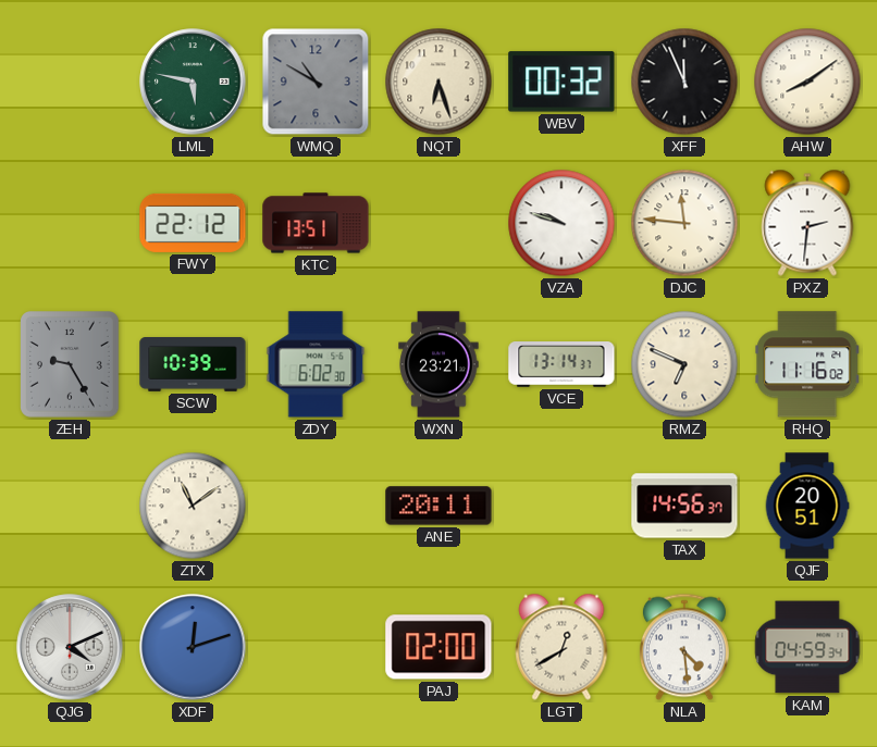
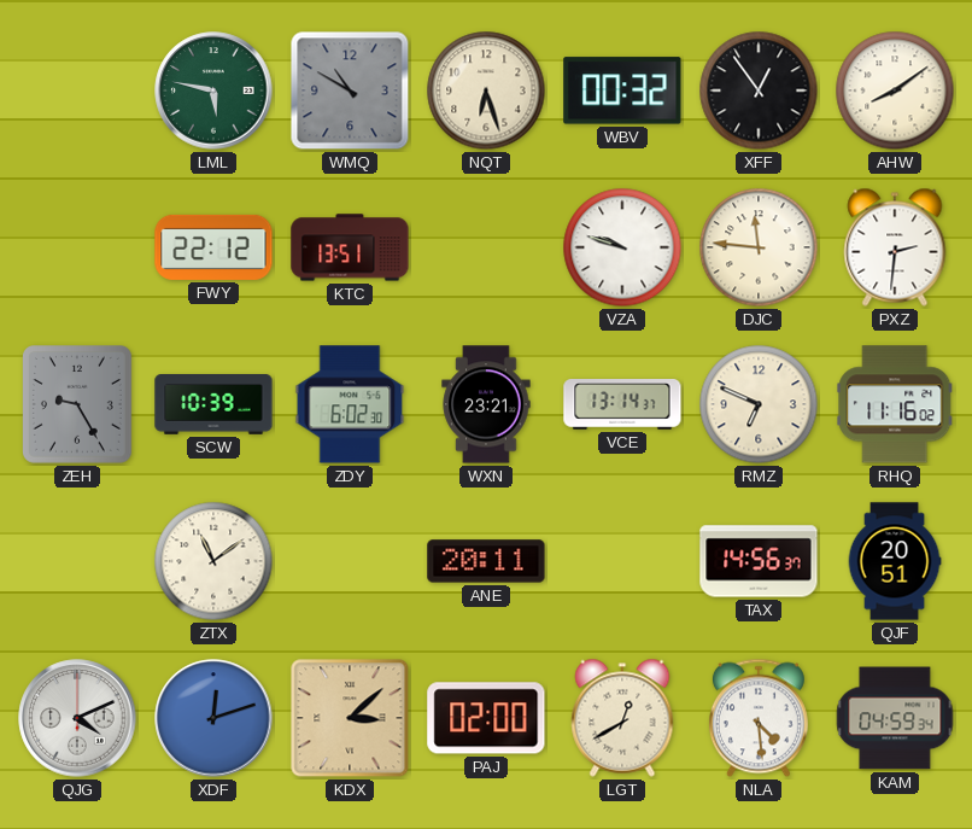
XFF: 11:56 -> 12:54
KDX: none -> 3:08
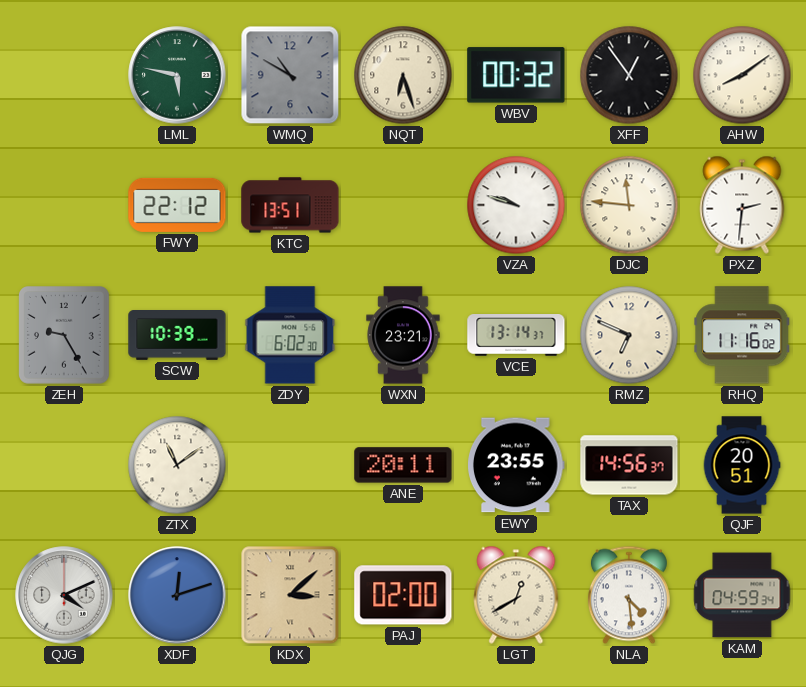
EWY: none -> 23:55
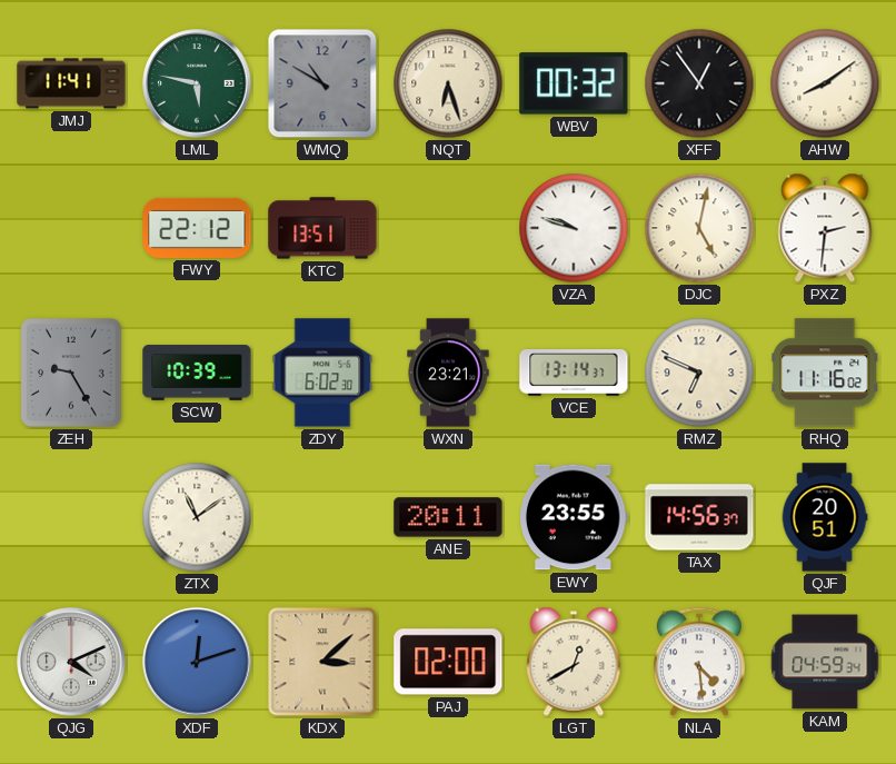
JMJ: none -> 11:41
DJC: 11:46 -> 5:02
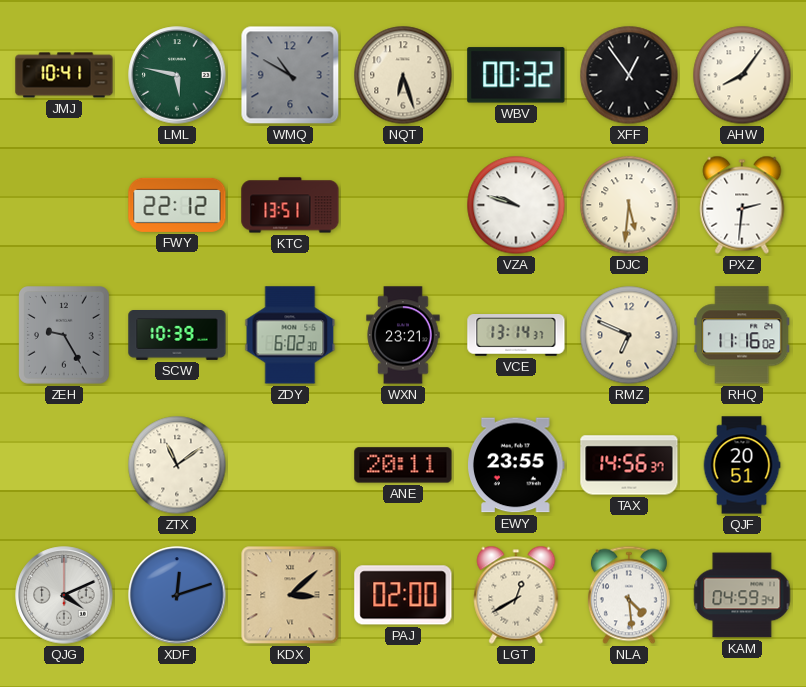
JMJ: 11:41 -> 10:41
AHW: 8:09 -> 8:06
DJC: 5:02 -> 5:31
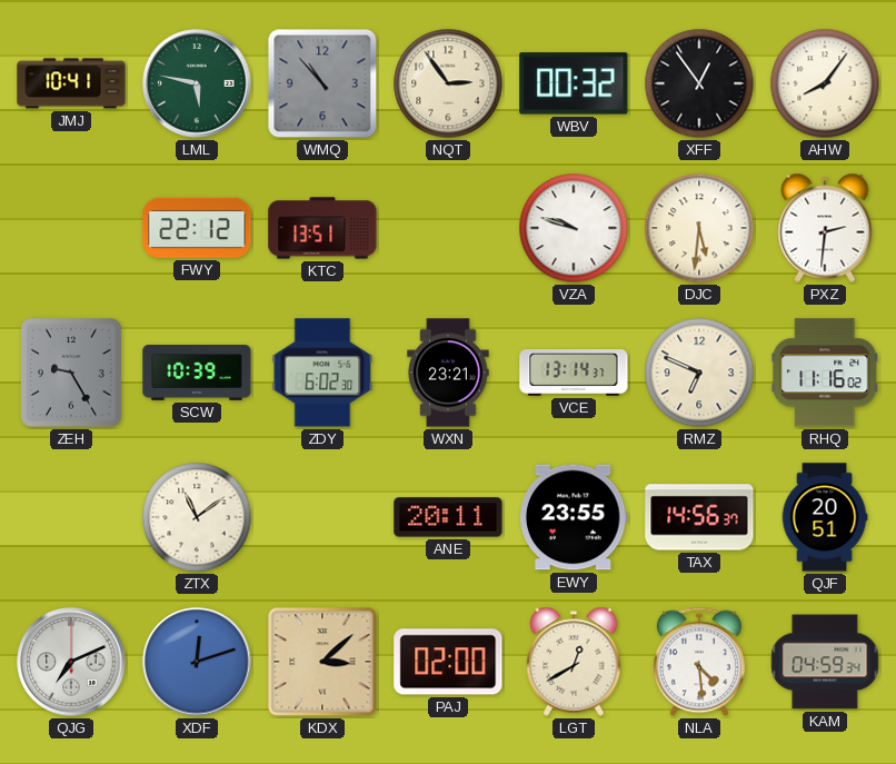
WMQ: 10:50 -> 10:53
NQT: 6:27 -> 2:54
QJG: 4:11 -> 7:11
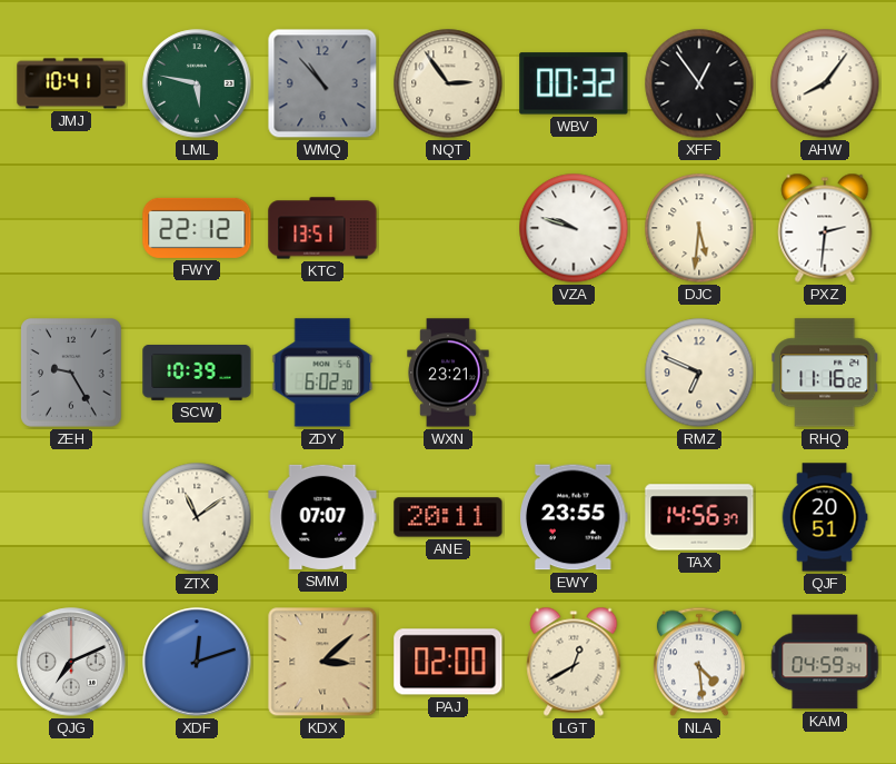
VCE: 13:14 -> none
SMM: none -> 07:07
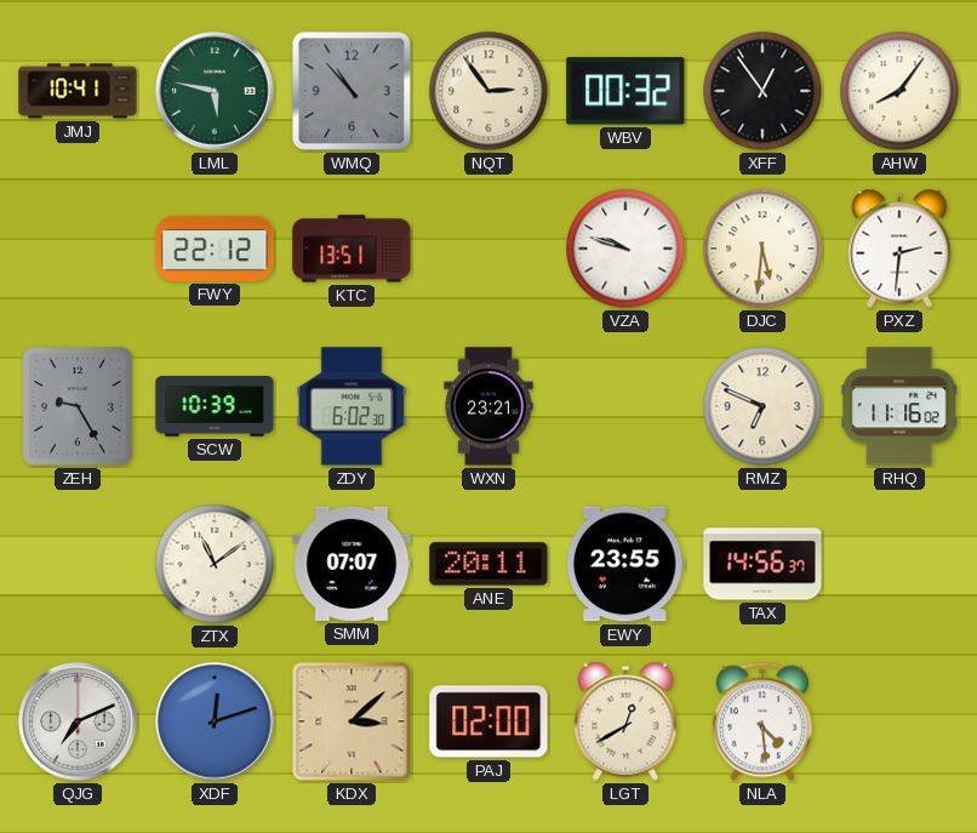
QJF: 20:51 -> none
KAM: 04:59 -> none
